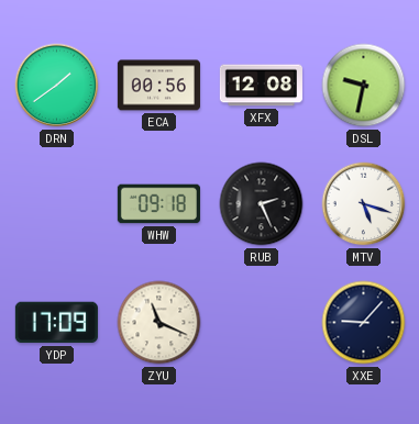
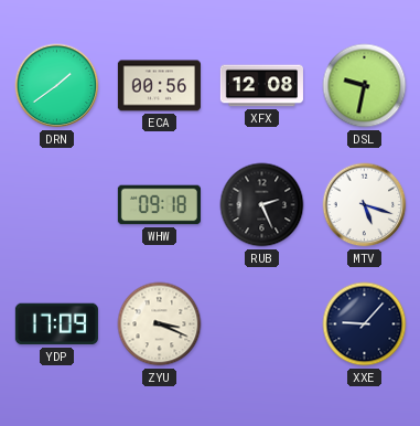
ZYU: 11:19 -> 3:19
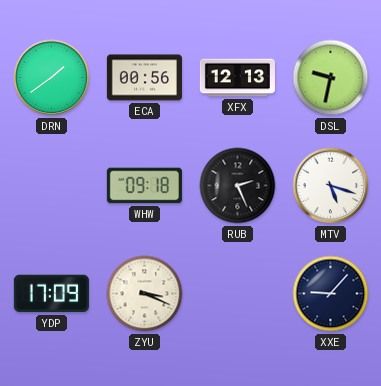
XFX: 12:08 -> 12:13
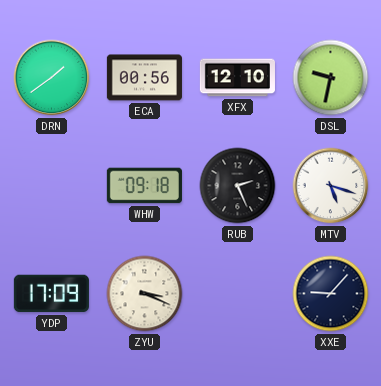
XFX: 12:13 -> 12:10
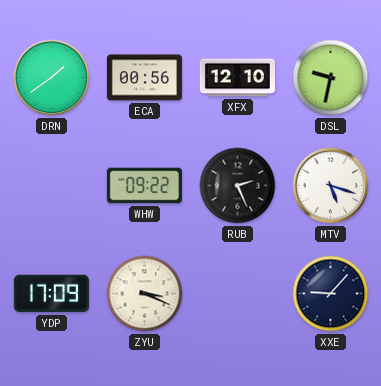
WHW: 09:18 -> 09:22
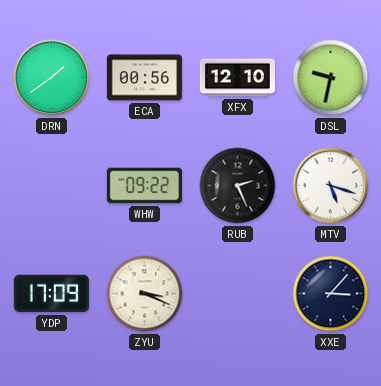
XXE: 9:07 -> 3:07
